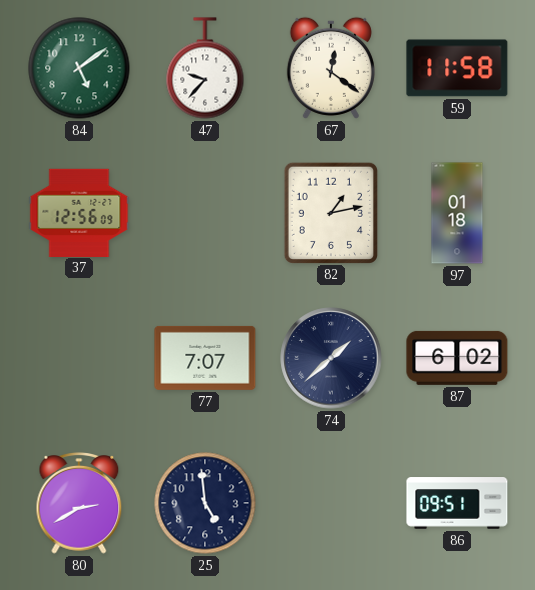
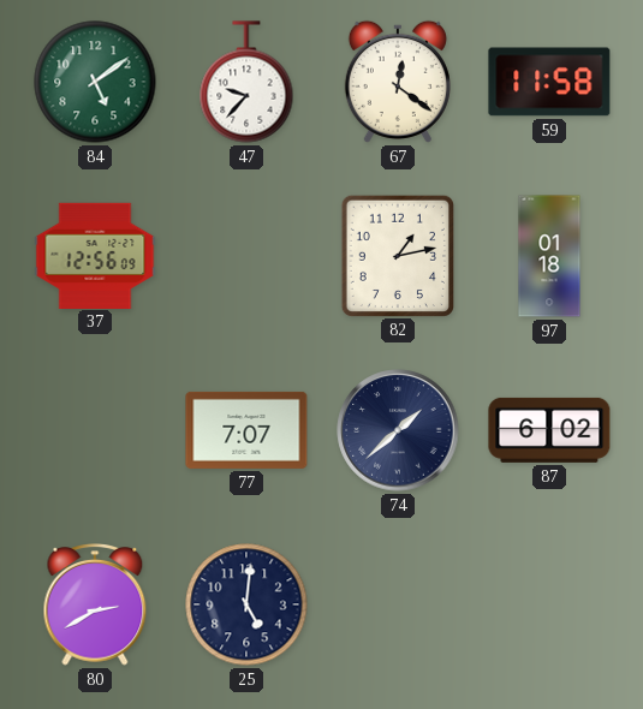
25: 4:59 -> 5:01
86: 09:51 -> none
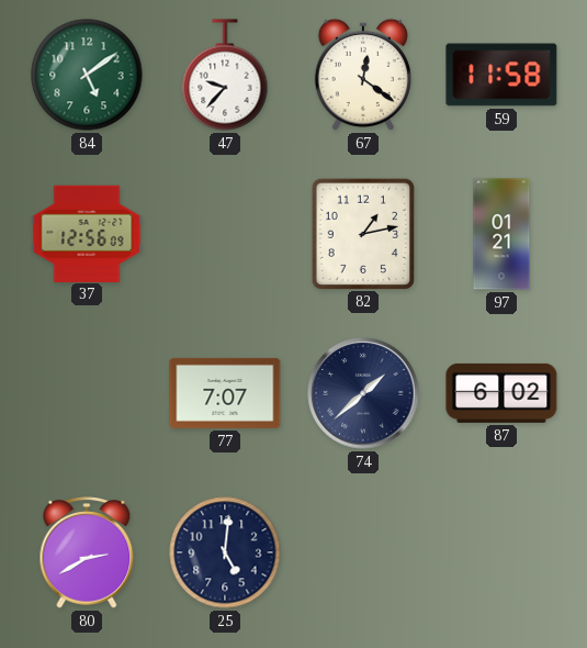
97: 01:18 -> 01:21
